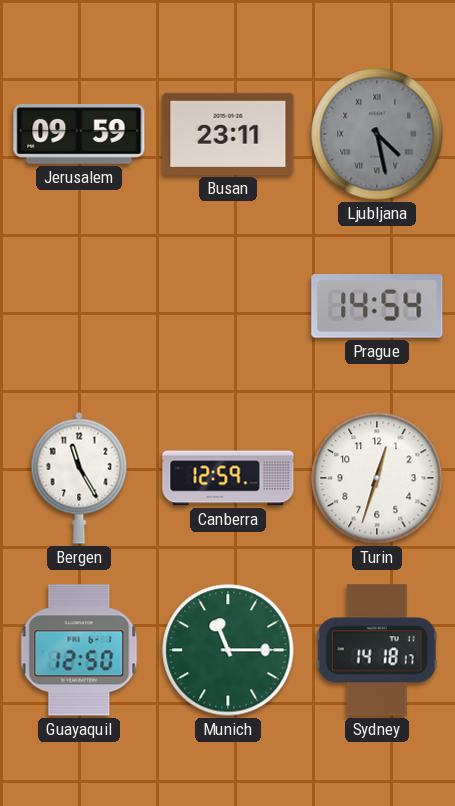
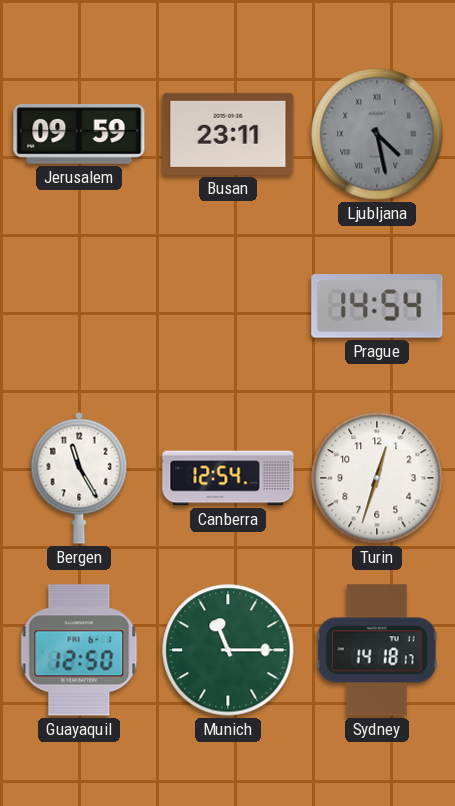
Canberra: 12:59 -> 12:54
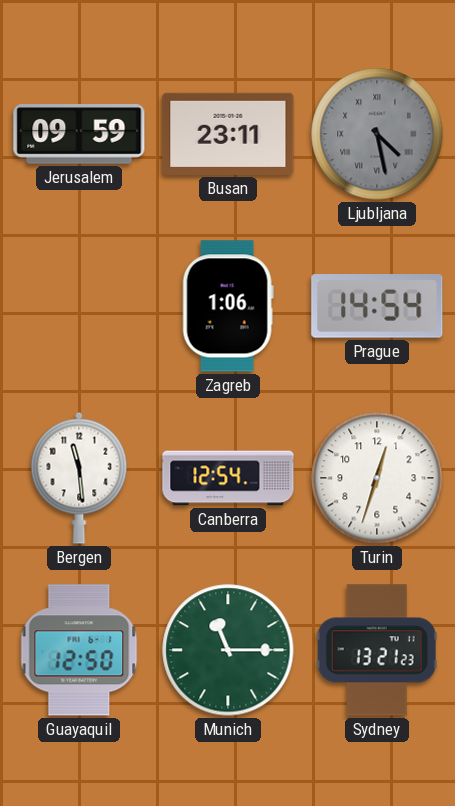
Zagreb: none -> 1:06
Bergen: 11:25 -> 11:29
Sydney: 14:18 -> 13:21
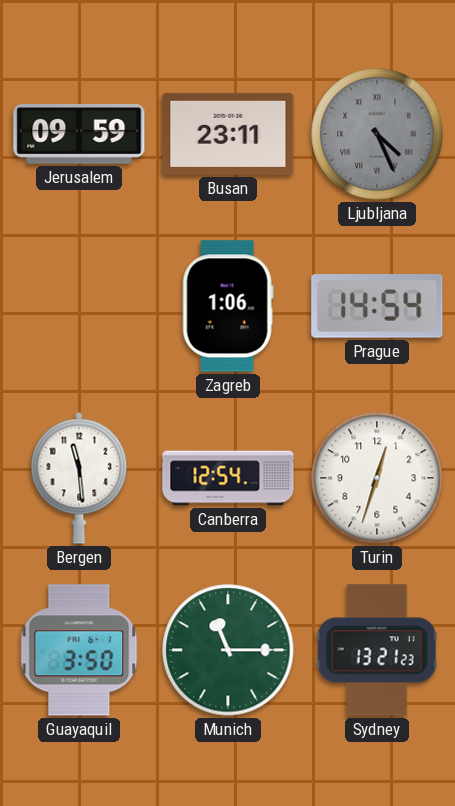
Ljubljana: 4:28 -> 4:26
Guayaquil: 12:50 -> 3:50
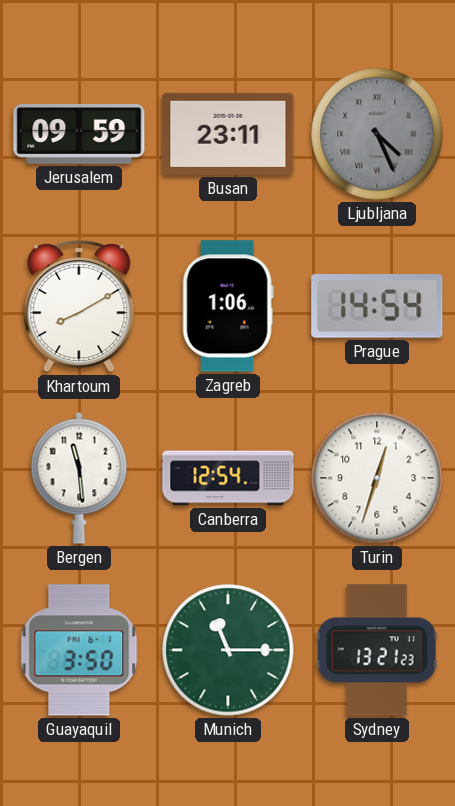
Khartoum: none -> 8:10
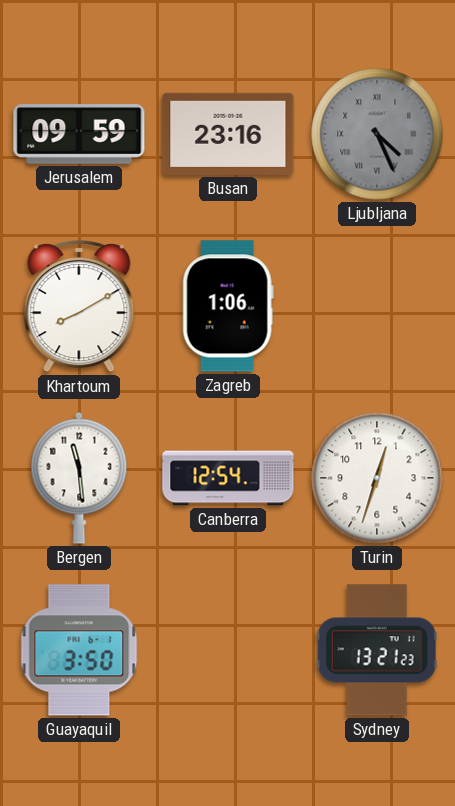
Busan: 23:11 -> 23:16
Prague: 14:54 -> none
Munich: 11:15 -> none
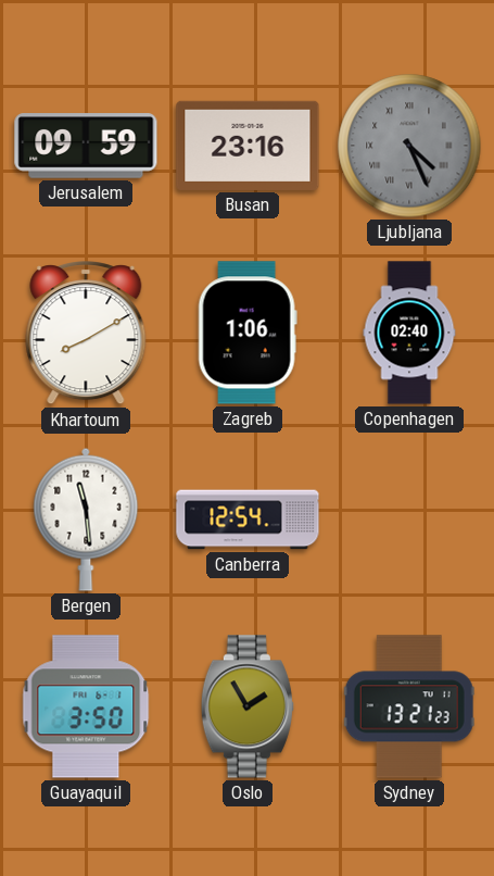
Copenhagen: none -> 02:40
Turin: 12:33 -> none
Oslo: none -> 1:55
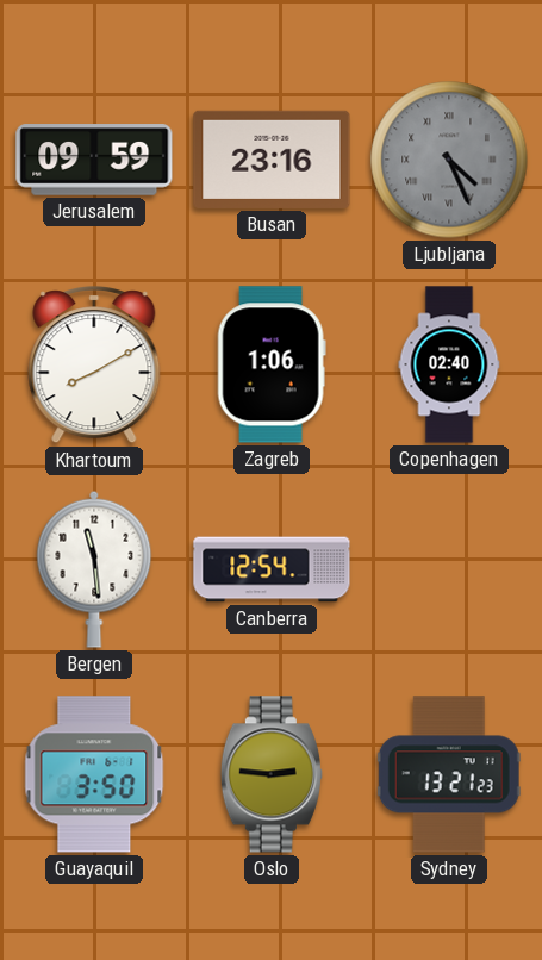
Oslo: 1:55 -> 2:46
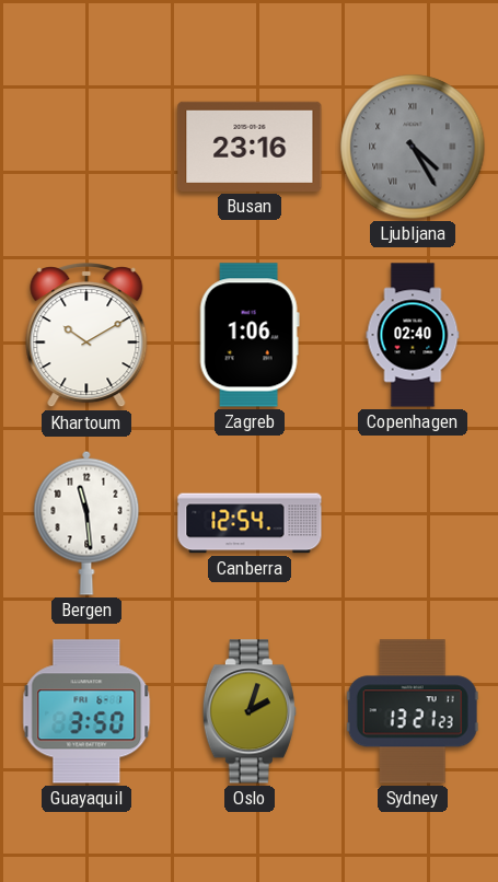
Jerusalem: 09:59 -> none
Ljubljana: 4:26 -> 4:25
Khartoum: 8:10 -> 10:10
Oslo: 2:46 -> 2:03
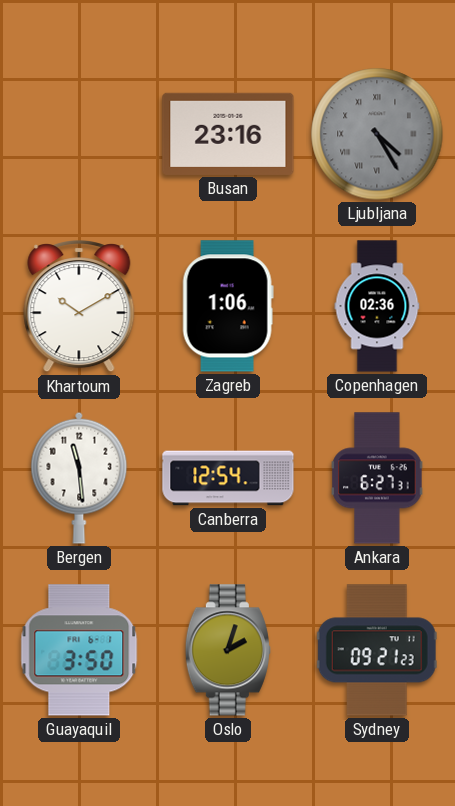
Copenhagen: 02:40 -> 02:36
Ankara: none -> 6:27
Sydney: 13:21 -> 09:21
